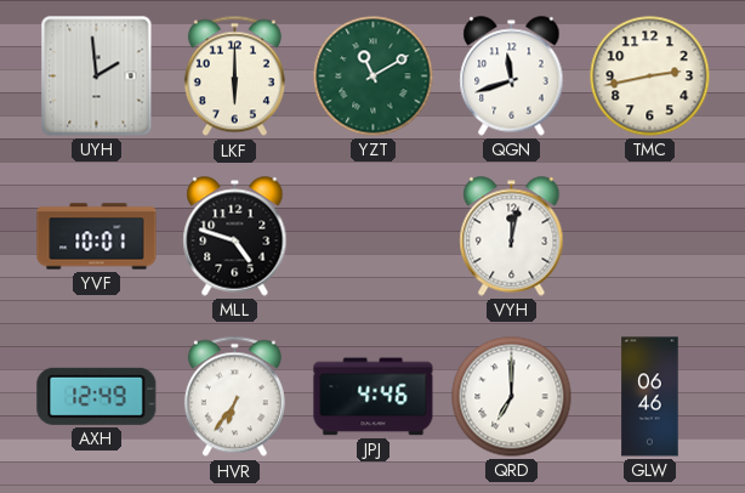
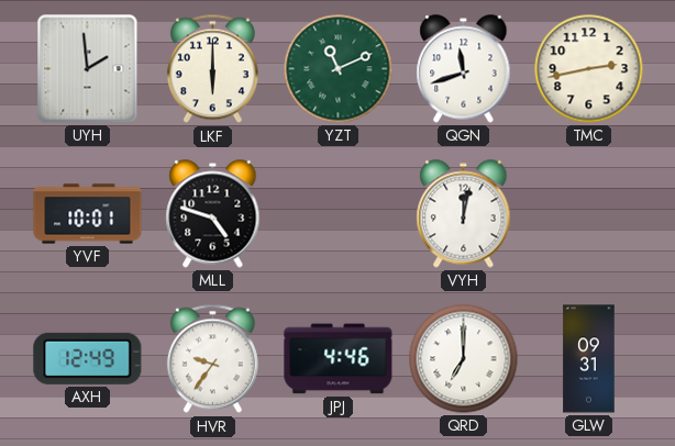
YZT: 11:10 -> 11:11
HVR: 6:36 -> 9:36
GLW: 06:46 -> 09:31
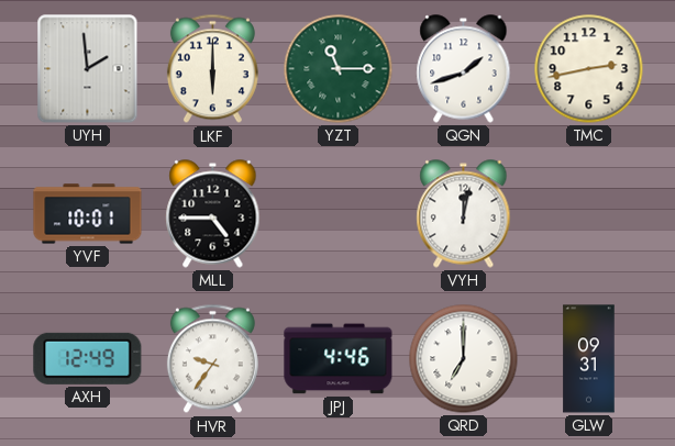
YZT: 11:11 -> 11:15
QGN: 11:42 -> 1:42
MLL: 4:48 -> 4:45
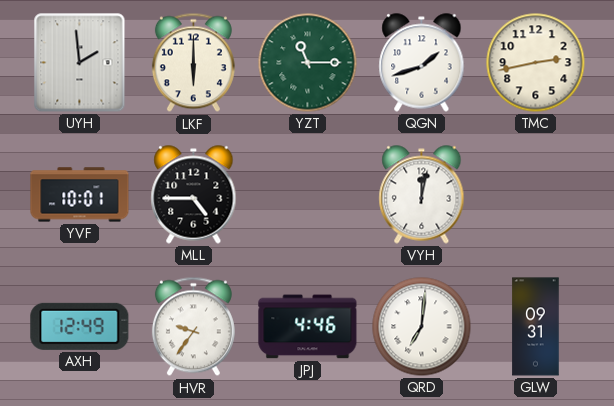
QRD: 7:00 -> 7:01
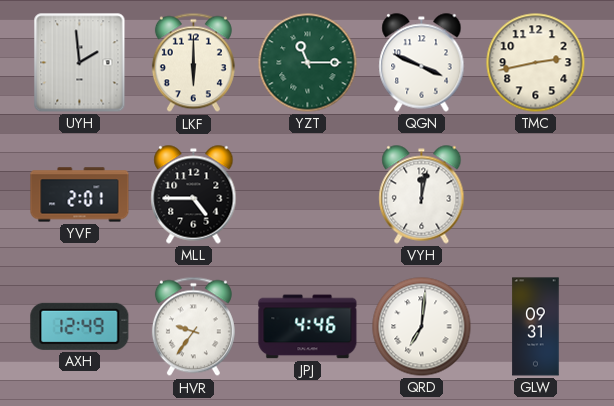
QGN: 1:42 -> 3:49
YVF: 10:01 -> 2:01
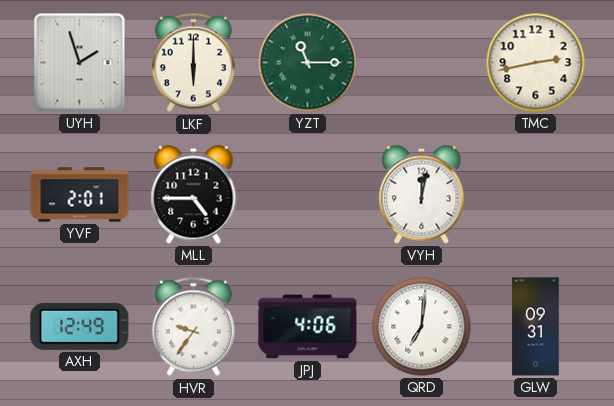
UYH: 1:59 -> 1:57
QGN: 3:49 -> none
JPJ: 4:46 -> 4:06
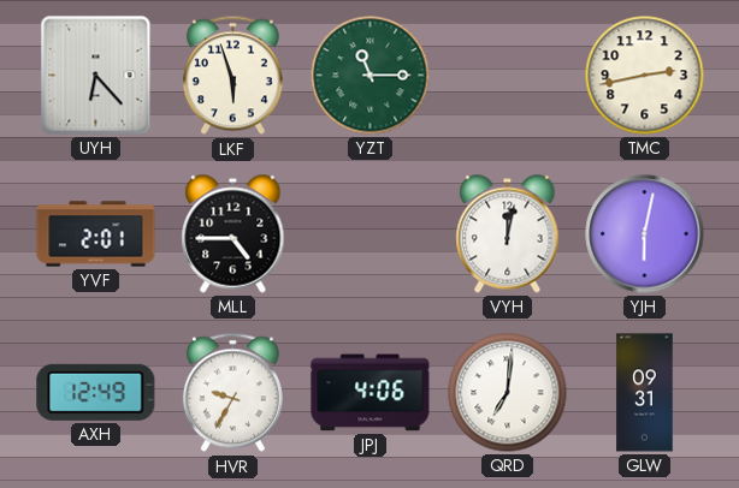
UYH: 1:57 -> 6:23
LKF: 6:00 -> 5:57
YJH: none -> 6:02
HVR: 9:36 -> 9:35
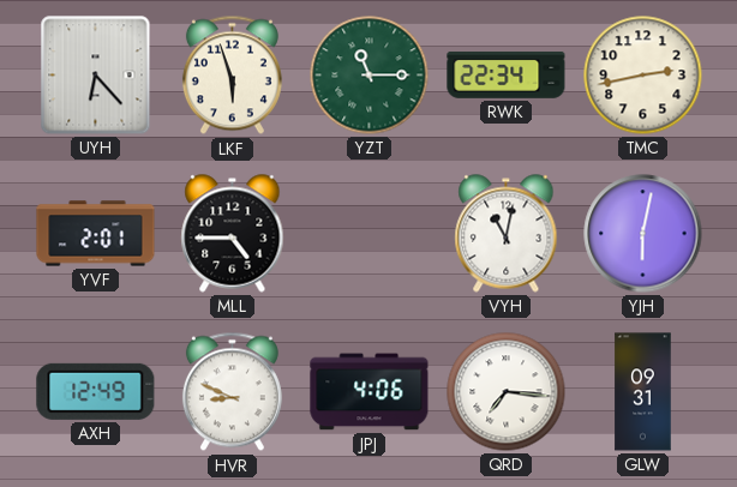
RWK: none -> 22:34
VYH: 12:02 -> 11:02
HVR: 9:35 -> 8:49
QRD: 7:01 -> 7:16
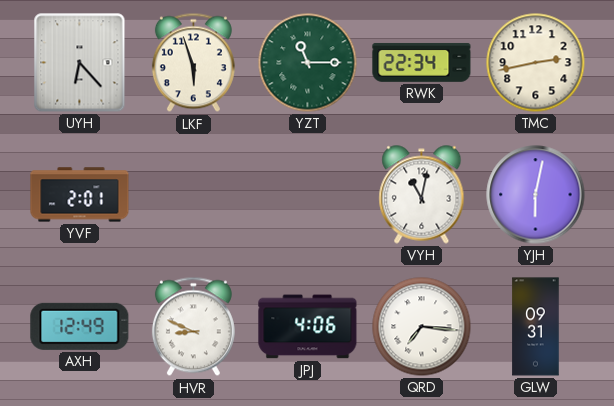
MLL: 4:45 -> none
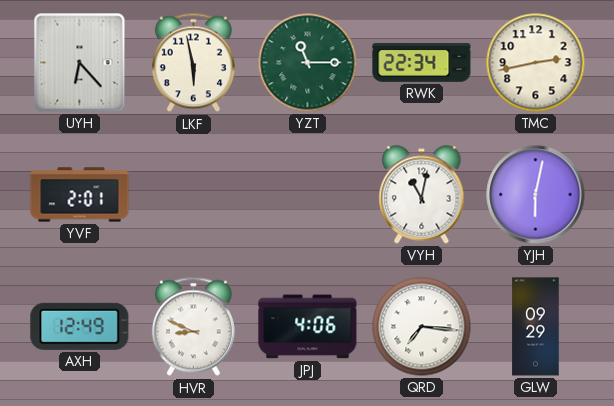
LKF: 5:57 -> 5:58
GLW: 09:31 -> 09:29
